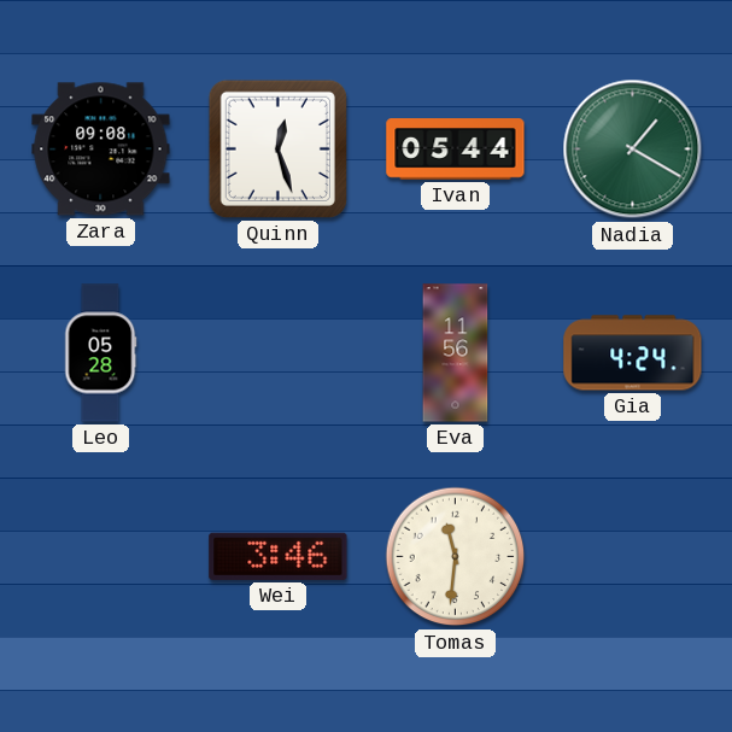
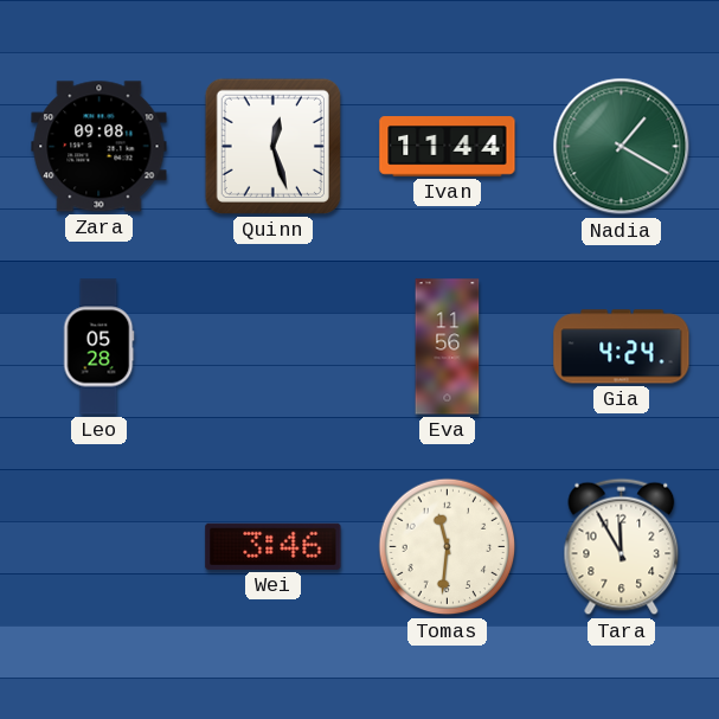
Ivan: 05:44 -> 11:44
Tara: none -> 11:55
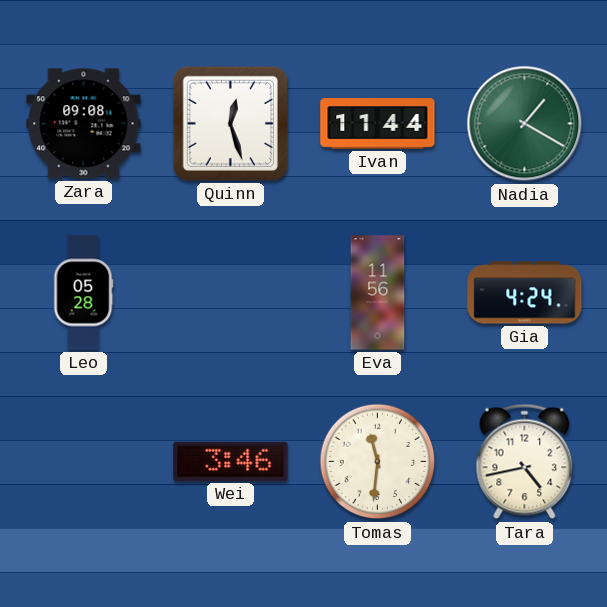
Tara: 11:55 -> 4:43
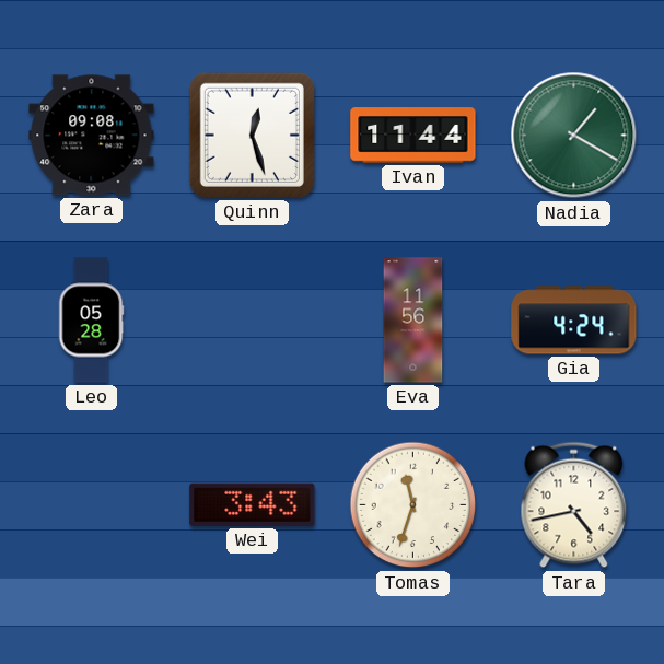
Wei: 3:46 -> 3:43
Tomas: 11:31 -> 11:33
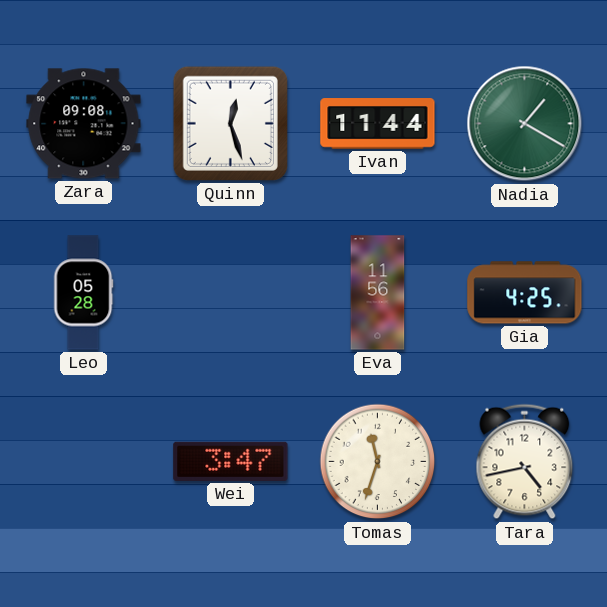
Gia: 4:24 -> 4:25
Wei: 3:43 -> 3:47
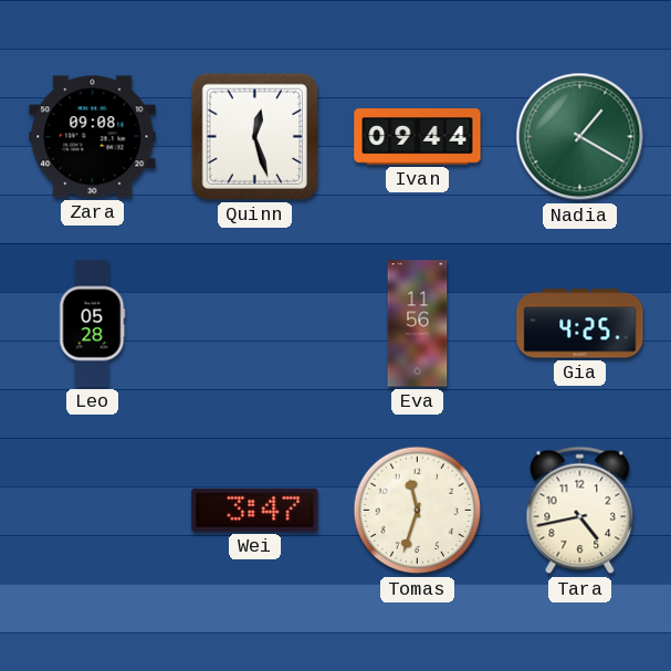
Ivan: 11:44 -> 09:44
